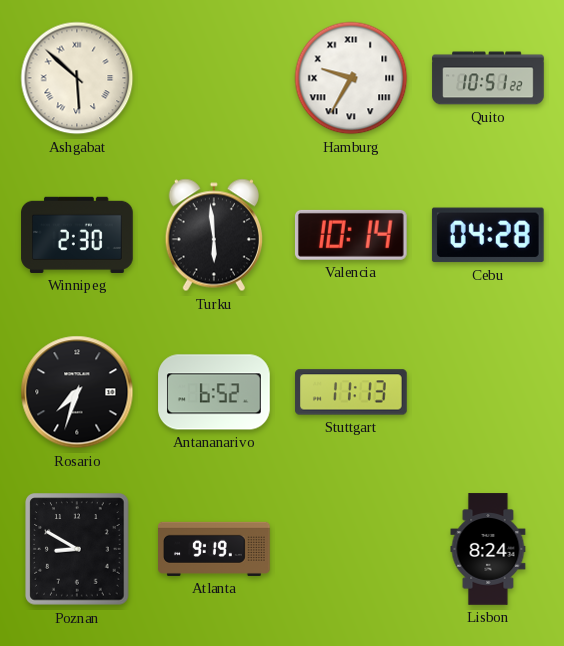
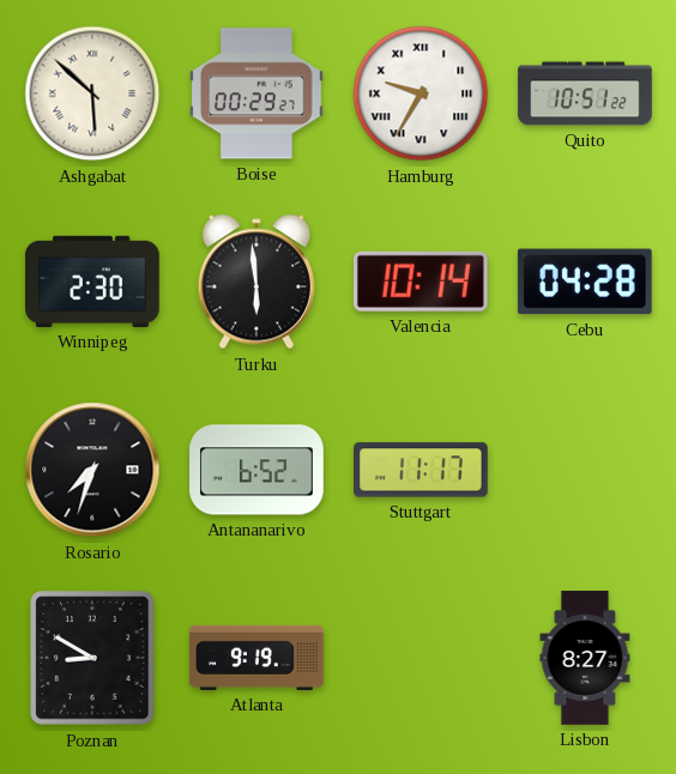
Boise: none -> 00:29
Stuttgart: 11:13 -> 11:17
Lisbon: 8:24 -> 8:27
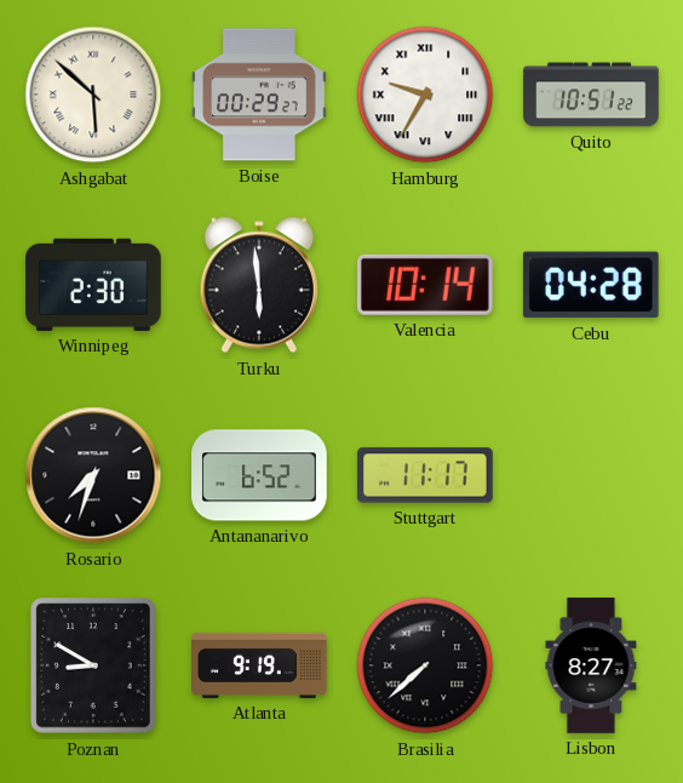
Brasilia: none -> 7:38
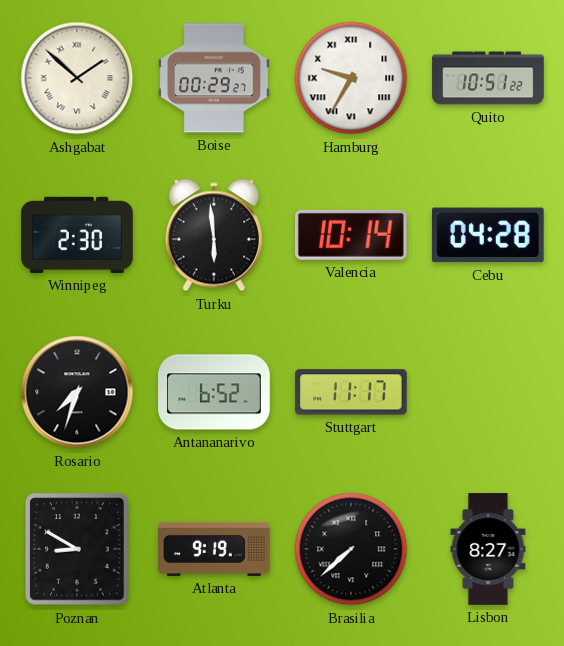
Ashgabat: 5:52 -> 1:52
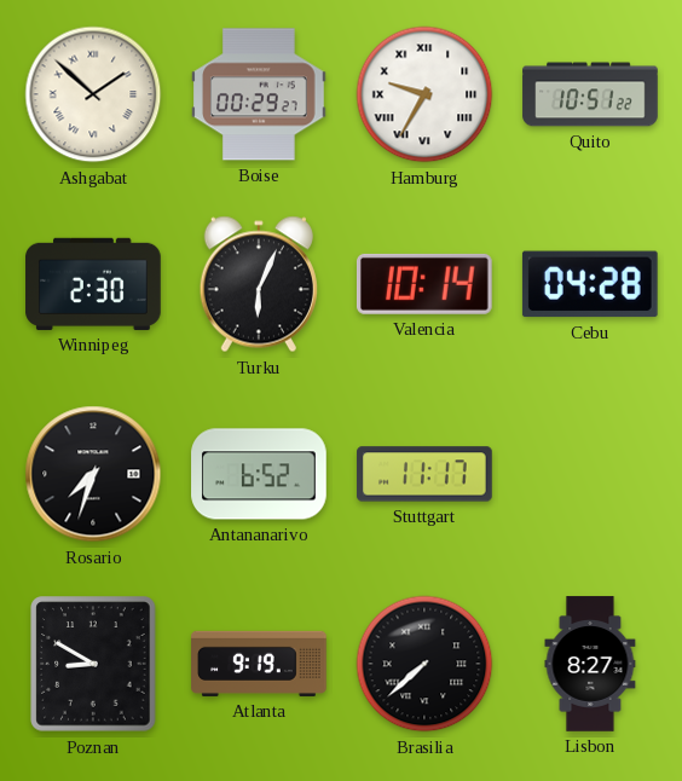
Turku: 5:59 -> 6:04
